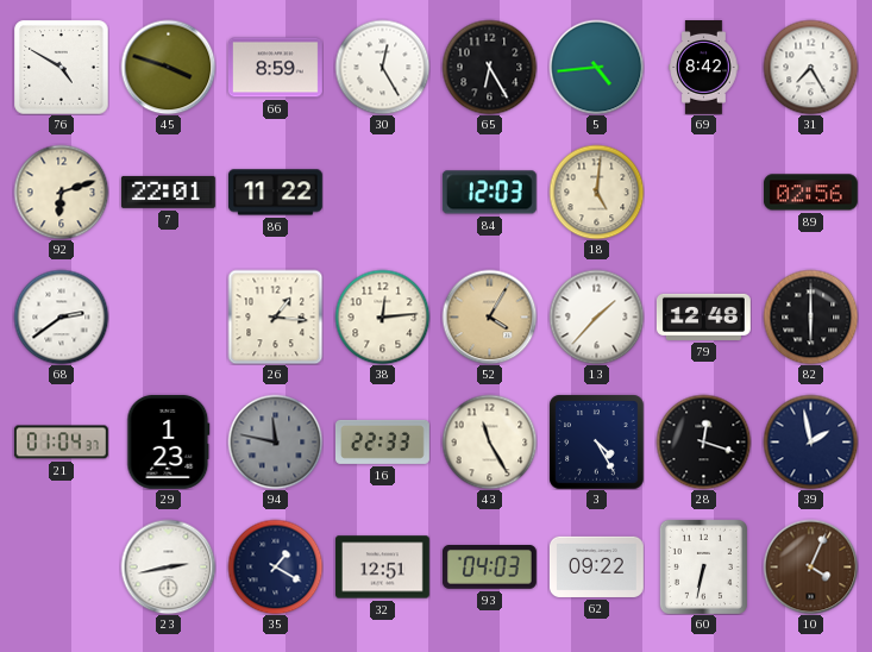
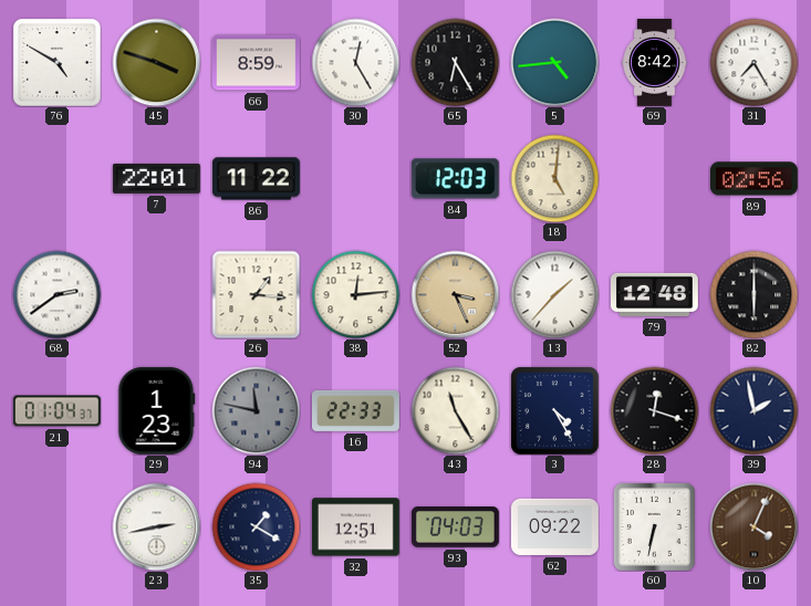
92: 6:12 -> none
52: 4:05 -> 3:26
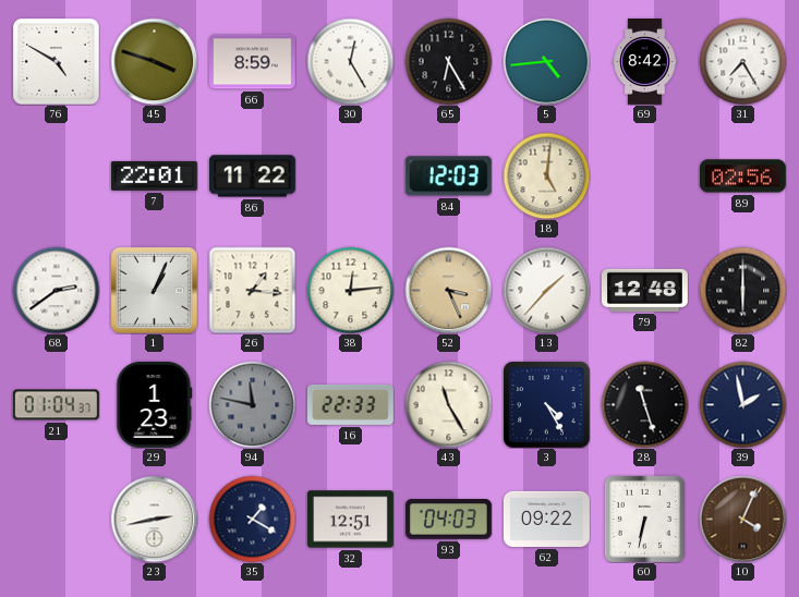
1: none -> 1:04
28: 12:18 -> 11:27
